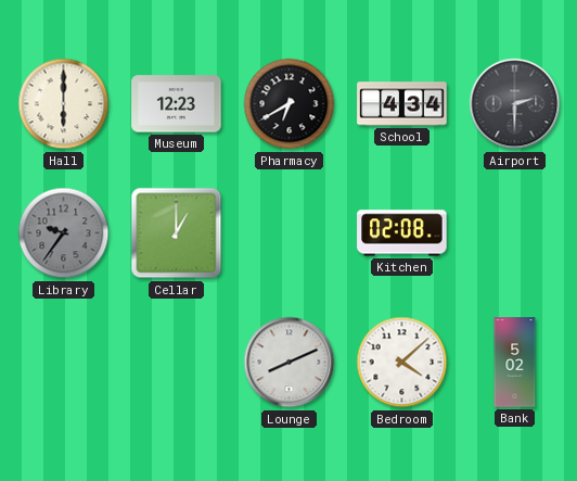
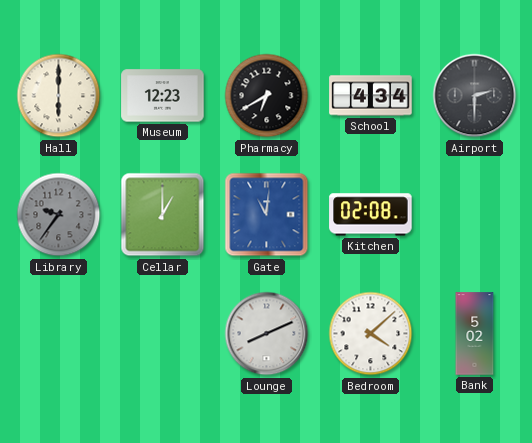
Gate: none -> 11:01
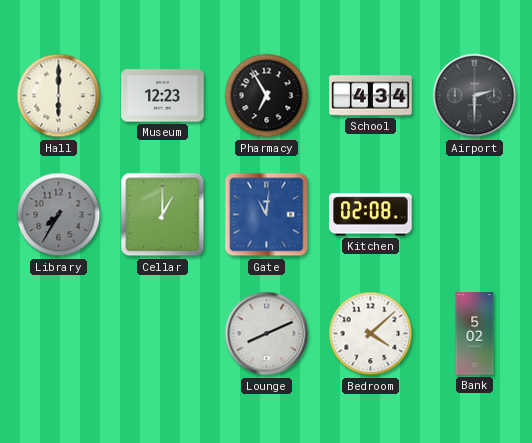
Pharmacy: 6:40 -> 6:55
Library: 9:36 -> 7:35
